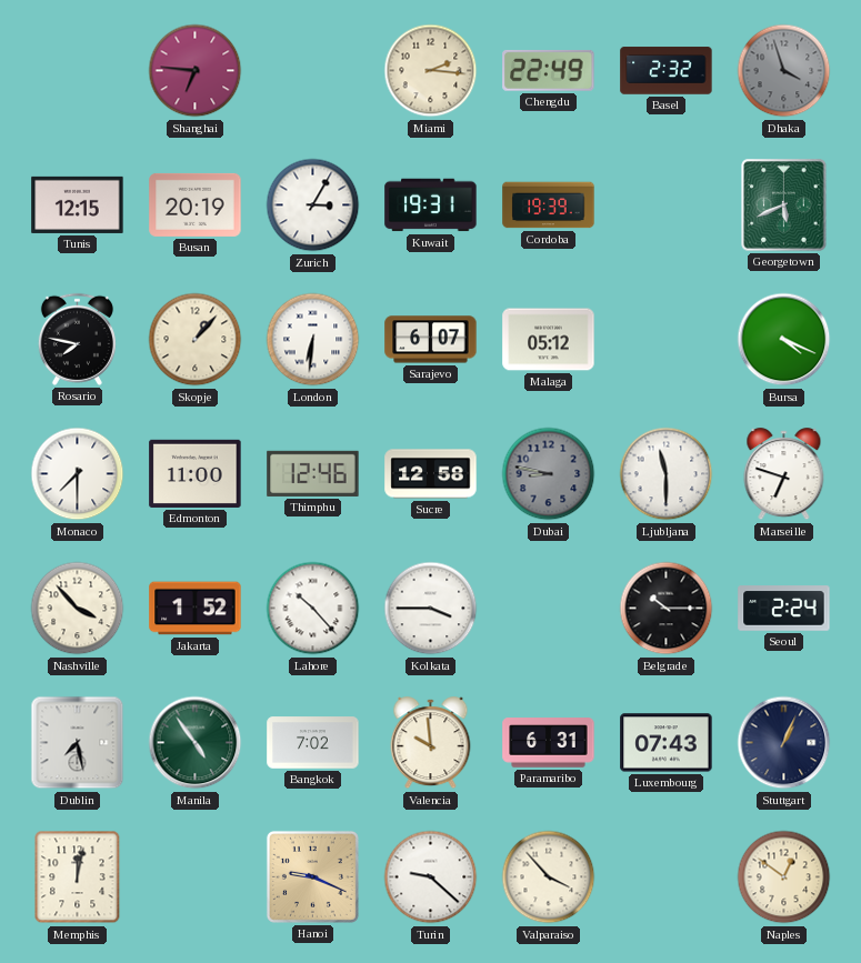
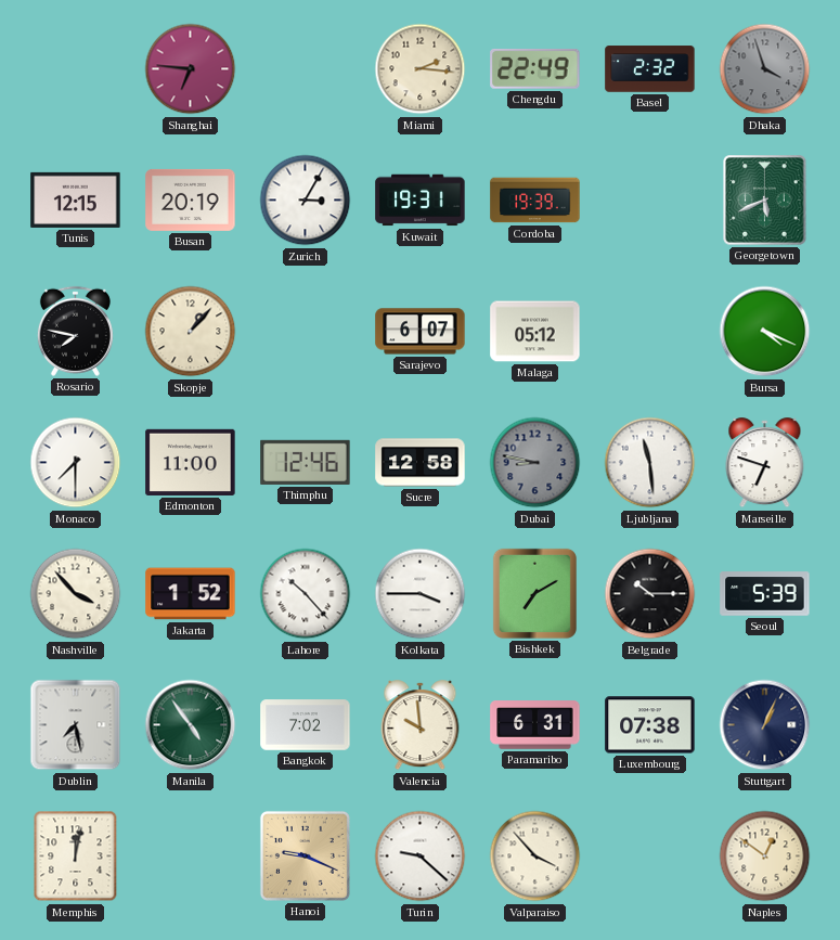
London: 6:31 -> none
Ljubljana: 11:30 -> 11:29
Bishkek: none -> 7:10
Seoul: 2:24 -> 5:39
Luxembourg: 07:43 -> 07:38
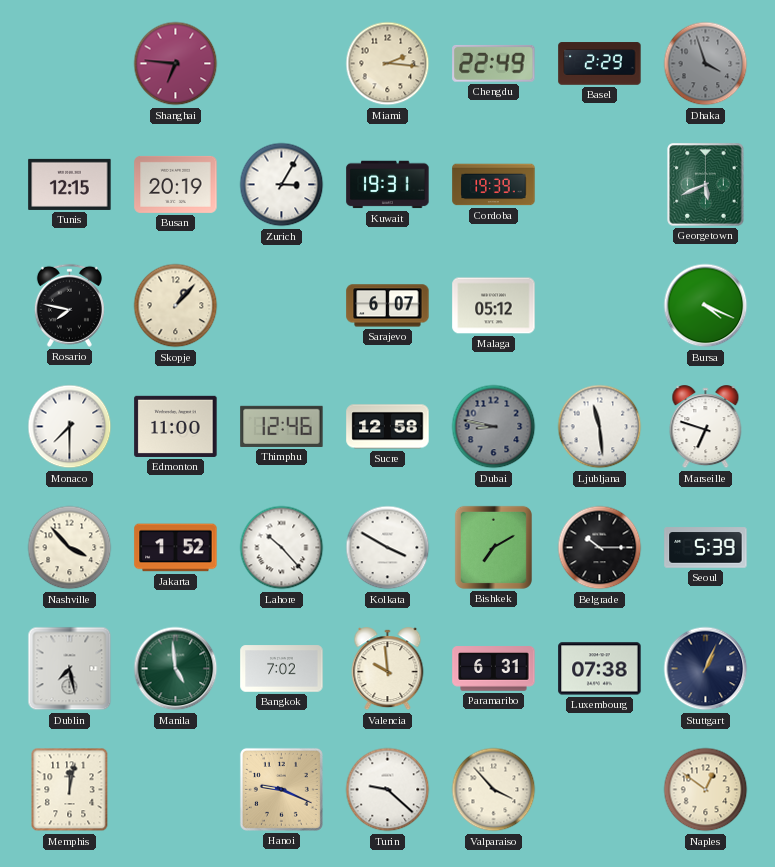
Basel: 2:32 -> 2:29
Kolkata: 3:45 -> 3:50
Manila: 4:54 -> 4:59
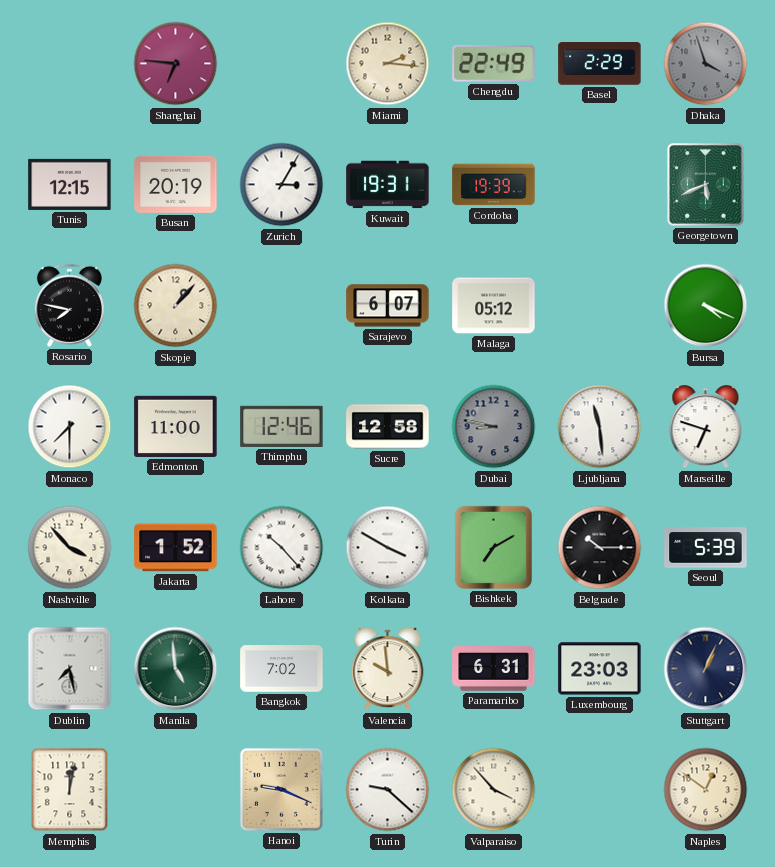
Luxembourg: 07:38 -> 23:03
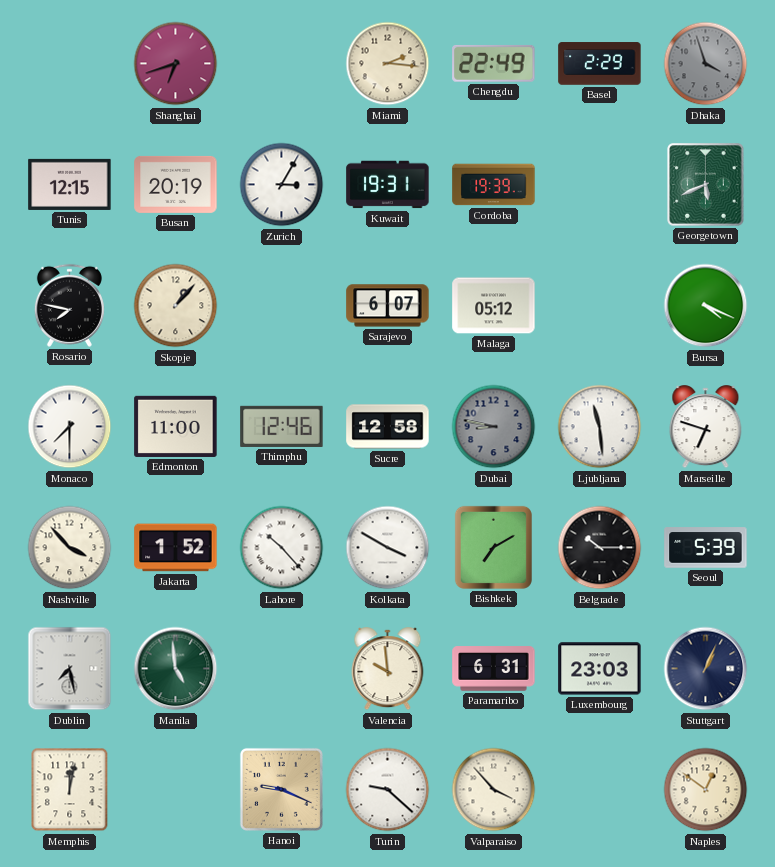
Shanghai: 6:46 -> 6:42
Bangkok: 7:02 -> none
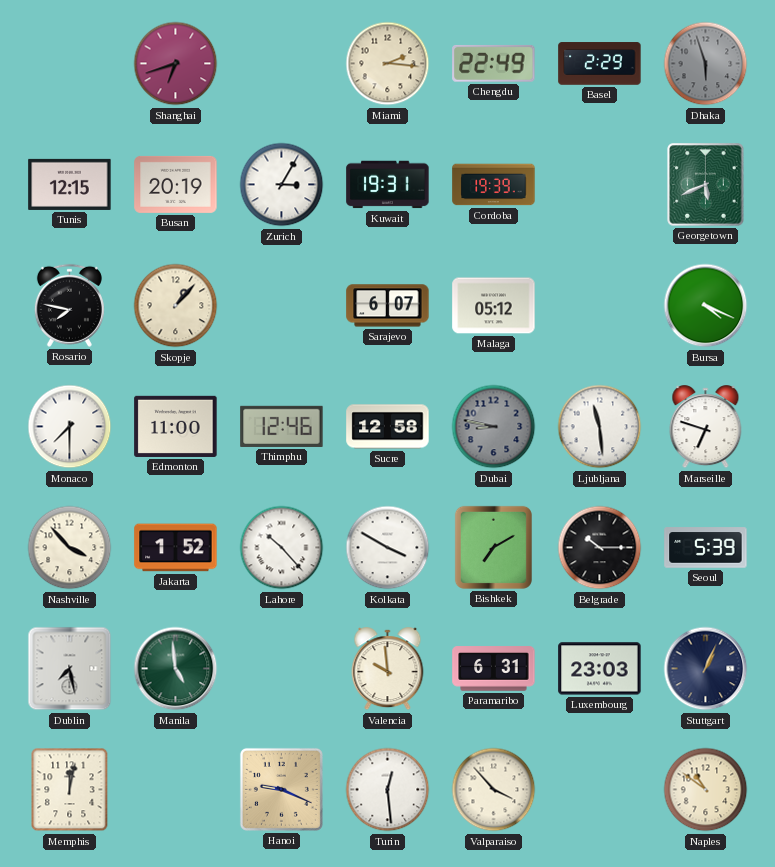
Dhaka: 3:57 -> 5:57
Turin: 9:22 -> 12:29
Naples: 12:51 -> 10:51
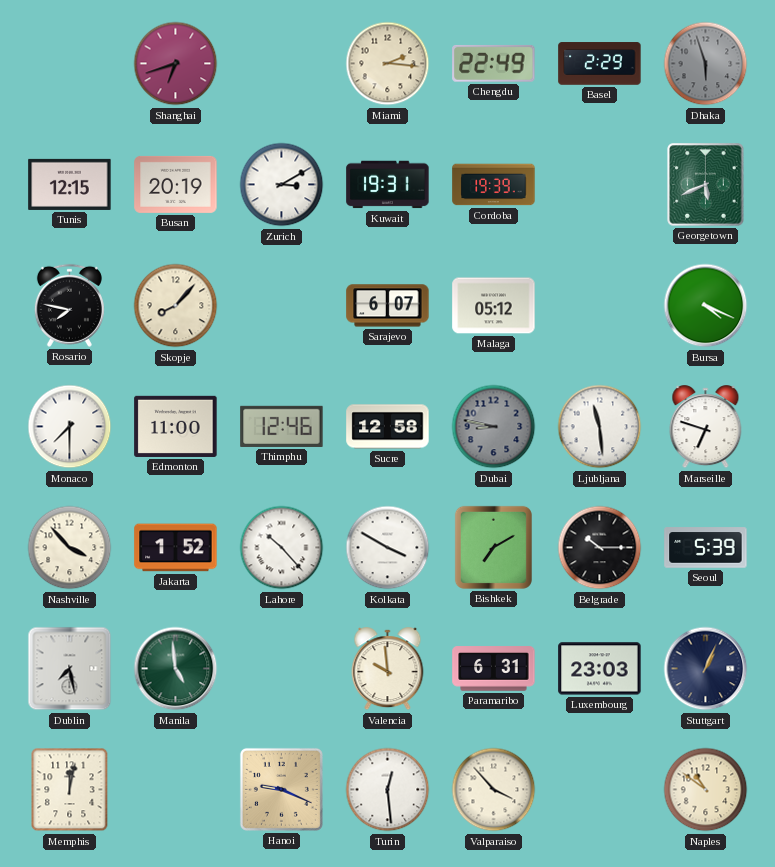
Zurich: 3:05 -> 3:10
Skopje: 1:07 -> 8:07
